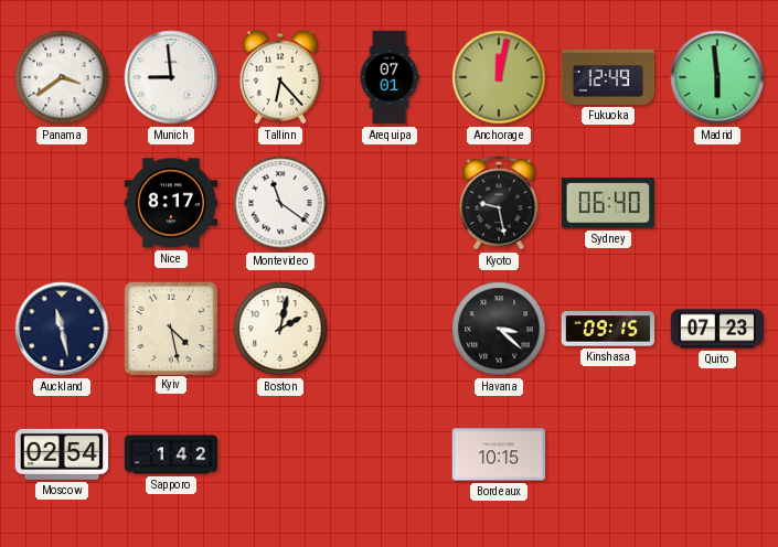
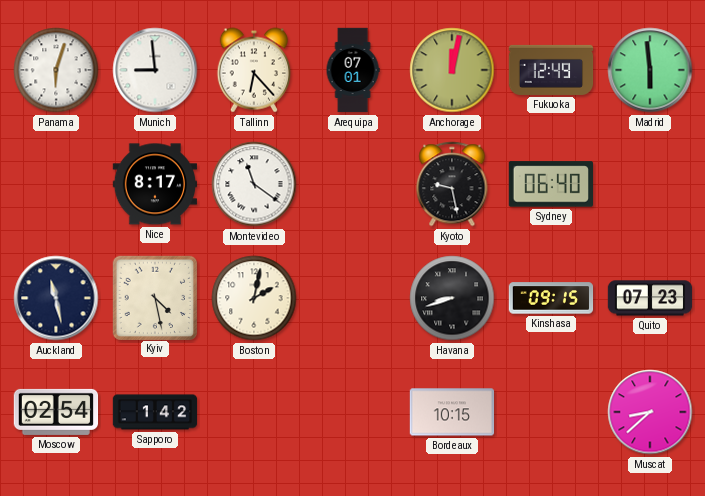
Panama: 3:39 -> 6:03
Havana: 3:22 -> 8:42
Muscat: none -> 8:38
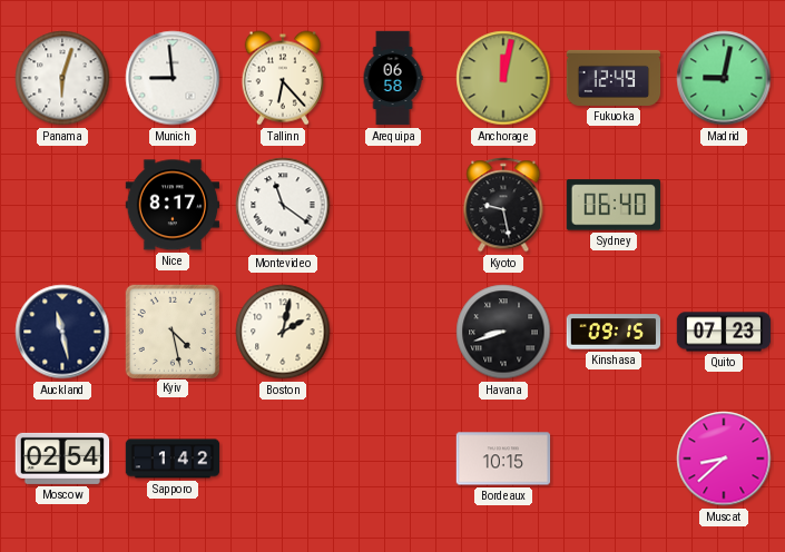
Arequipa: 07:01 -> 06:58
Madrid: 5:59 -> 9:02
